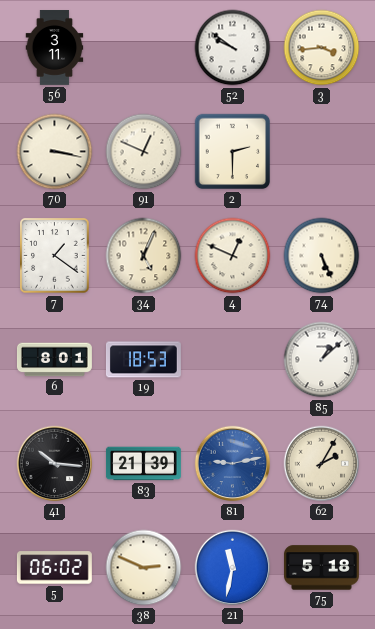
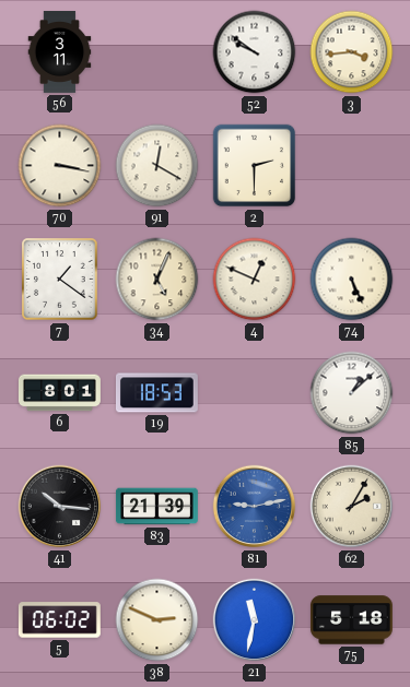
91: 12:49 -> 12:20
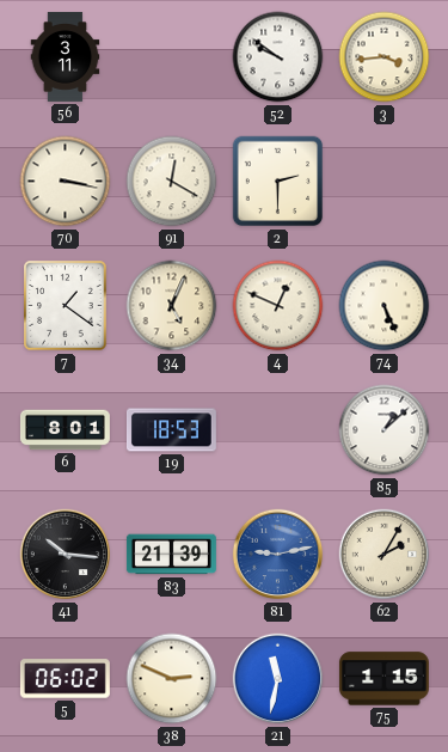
75: 5:18 -> 1:15
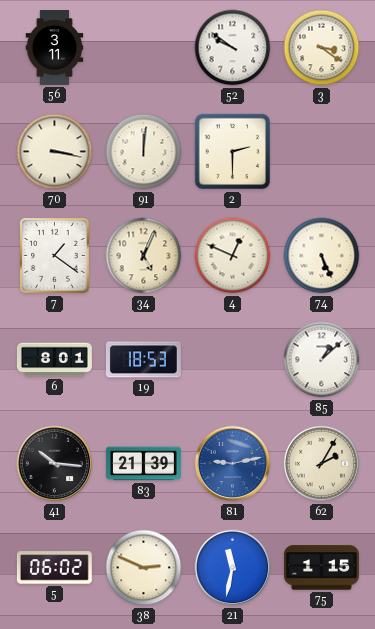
3: 3:44 -> 3:21
91: 12:20 -> 12:01
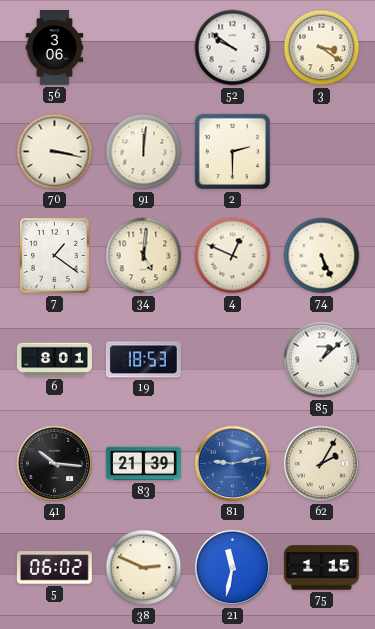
56: 3:11 -> 3:06
34: 5:04 -> 5:01
